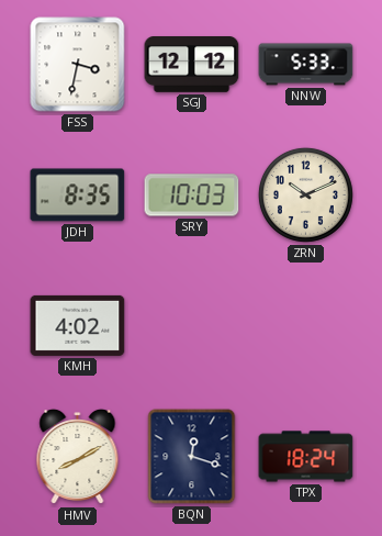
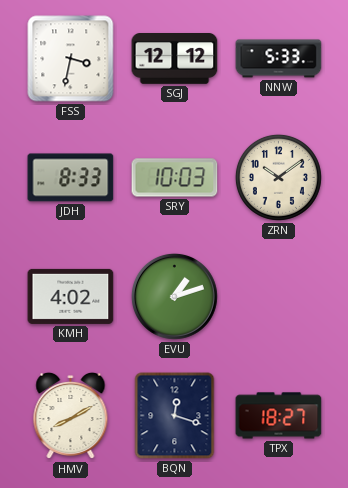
JDH: 8:35 -> 8:33
ZRN: 10:11 -> 10:09
EVU: none -> 1:12
TPX: 18:24 -> 18:27
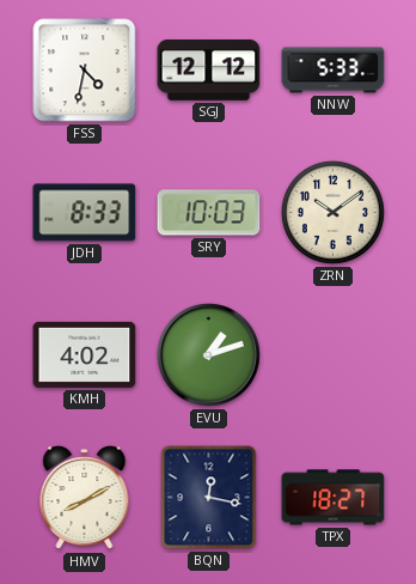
FSS: 3:32 -> 4:32
BQN: 12:18 -> 12:17
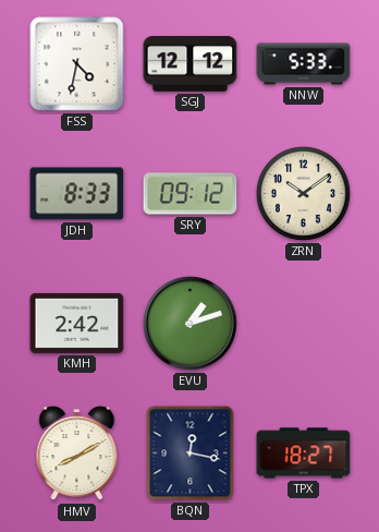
SRY: 10:03 -> 09:12
KMH: 4:02 -> 2:42
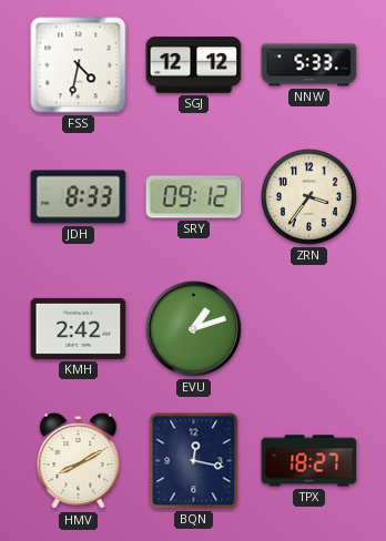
ZRN: 10:09 -> 3:36
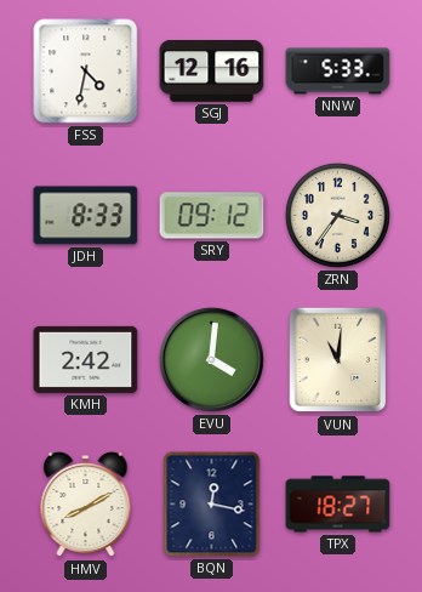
SGJ: 12:12 -> 12:16
EVU: 1:12 -> 4:01
VUN: none -> 11:01
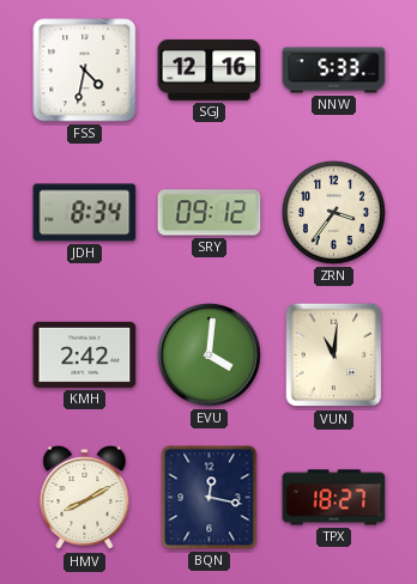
JDH: 8:33 -> 8:34
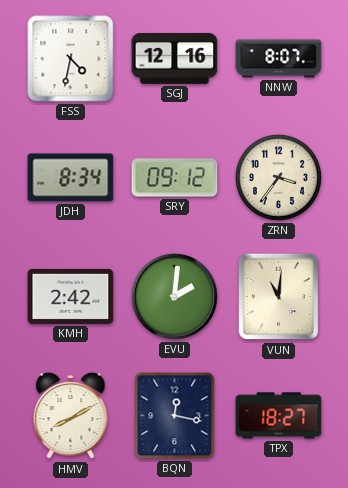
NNW: 5:33 -> 8:07
EVU: 4:01 -> 2:01
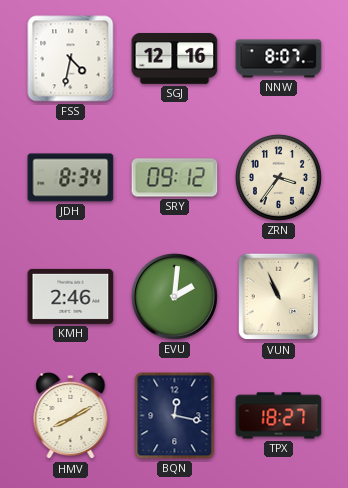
KMH: 2:42 -> 2:46
VUN: 11:01 -> 10:56
